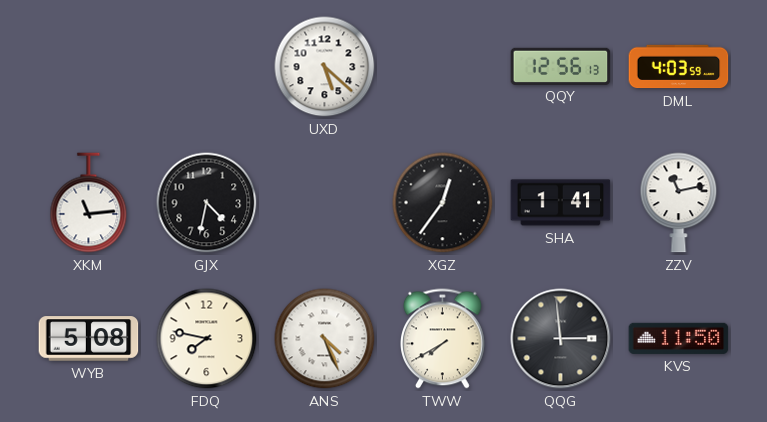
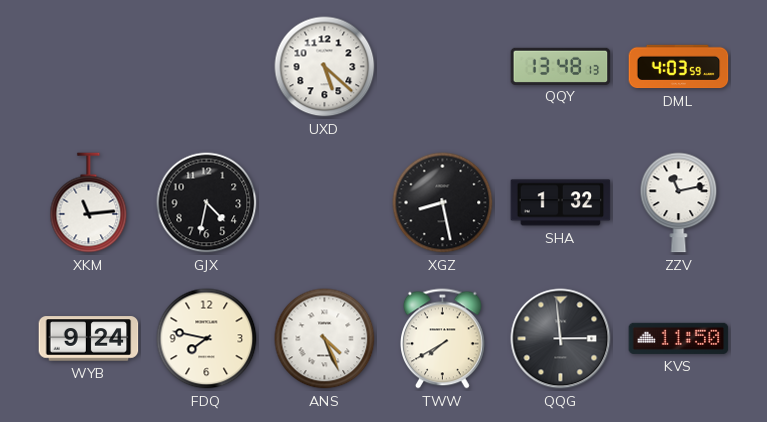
QQY: 12:56 -> 13:48
XGZ: 12:36 -> 8:28
SHA: 1:41 -> 1:32
WYB: 5:08 -> 9:24
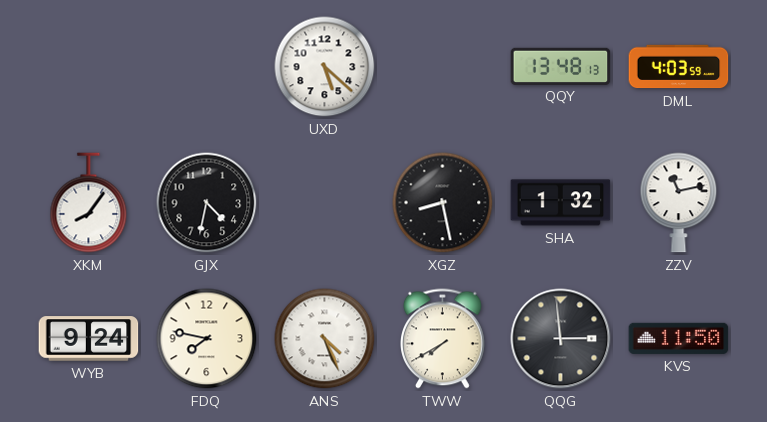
XKM: 11:14 -> 8:06
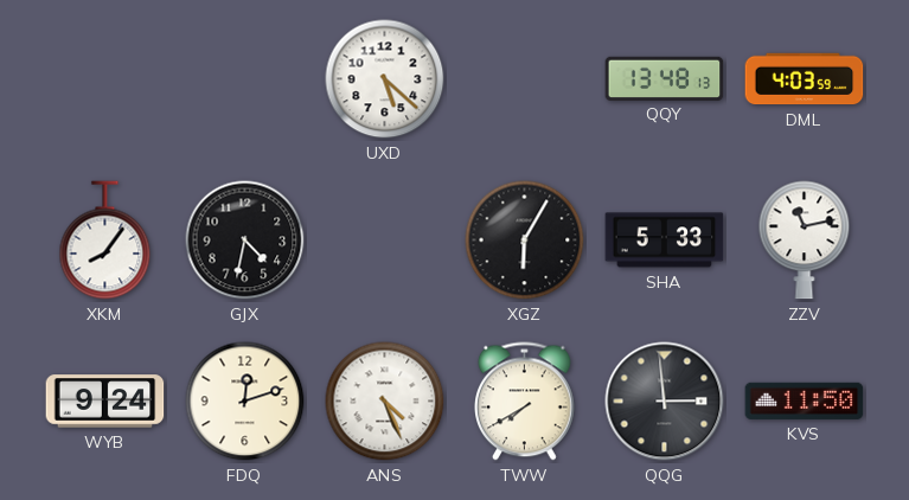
XGZ: 8:28 -> 6:05
SHA: 1:32 -> 5:33
FDQ: 7:47 -> 12:12
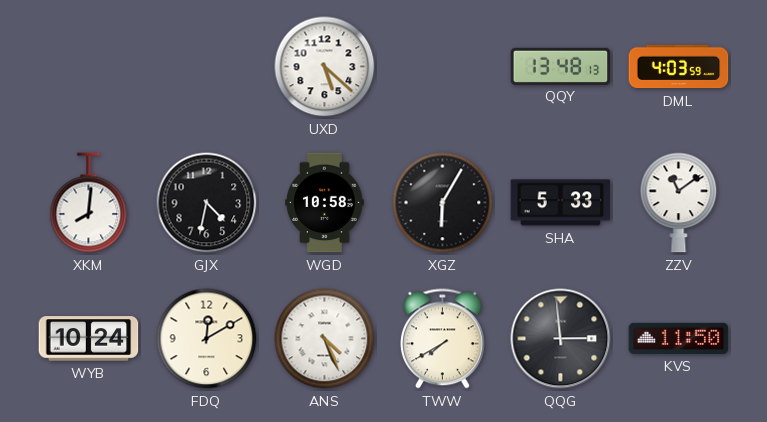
XKM: 8:06 -> 8:01
WGD: none -> 10:58
ZZV: 11:13 -> 11:09
WYB: 9:24 -> 10:24
FDQ: 12:12 -> 12:10
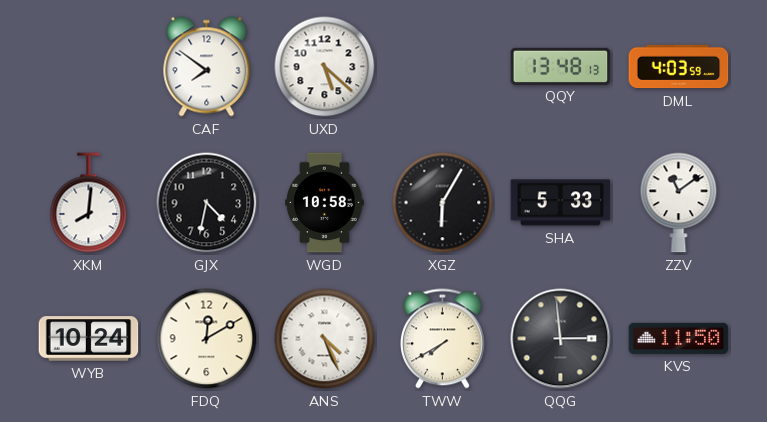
CAF: none -> 7:51
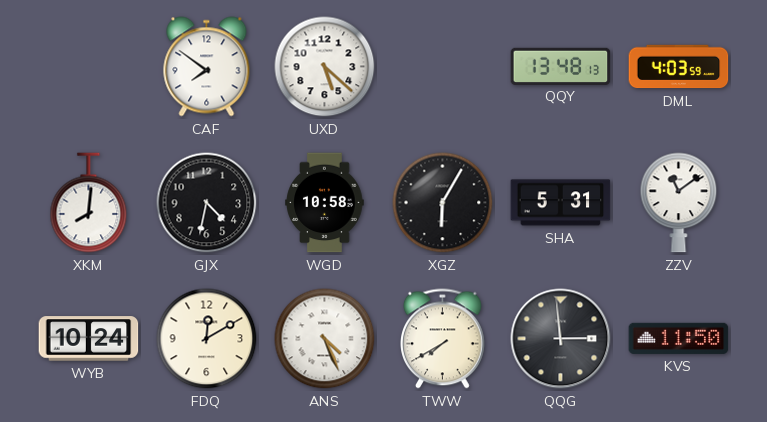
SHA: 5:33 -> 5:31
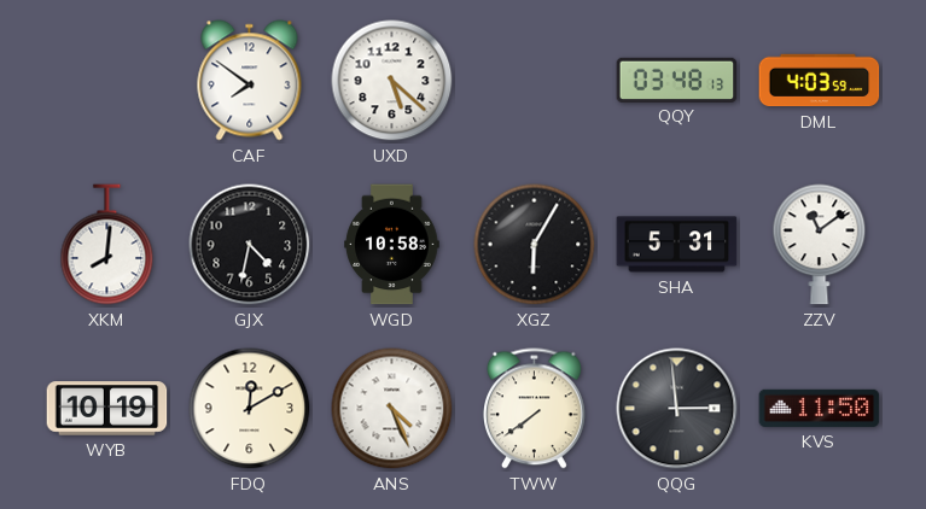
QQY: 13:48 -> 03:48
WYB: 10:24 -> 10:19
TWW: 7:40 -> 7:39
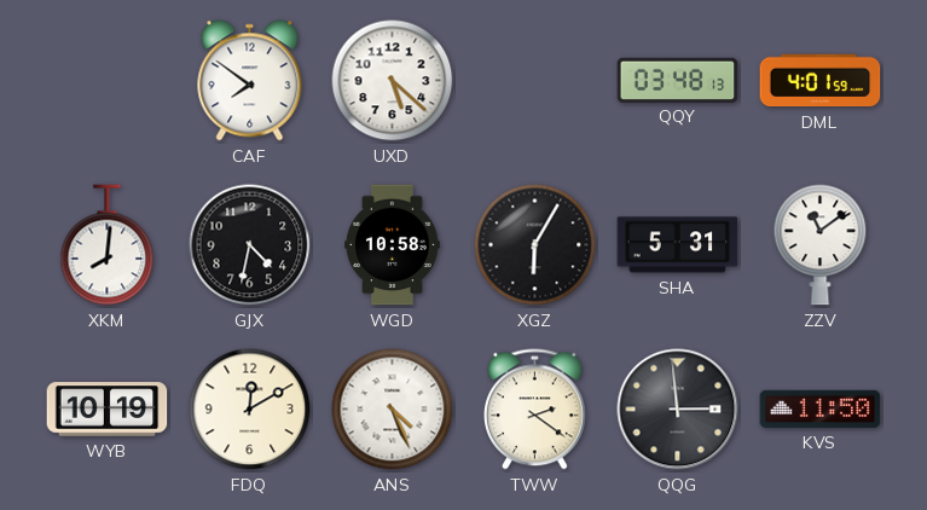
DML: 4:03 -> 4:01
TWW: 7:39 -> 2:21
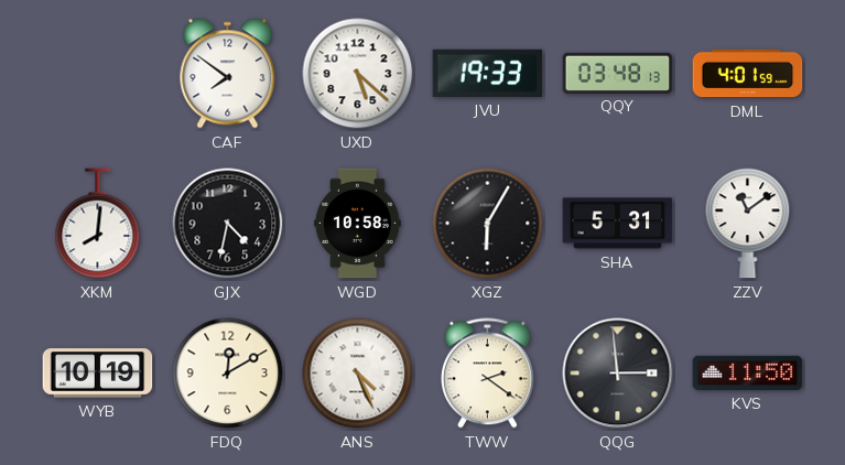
JVU: none -> 19:33
